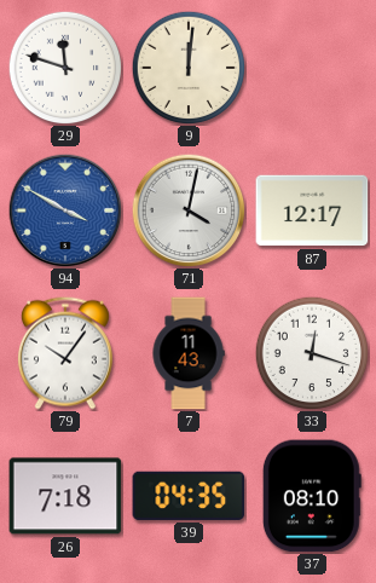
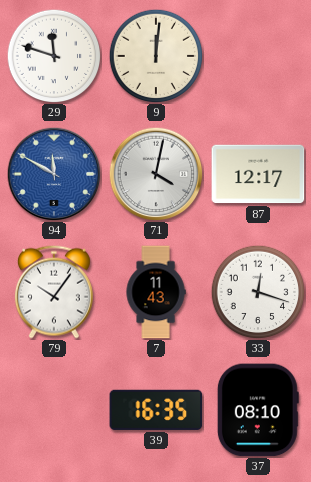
94: 3:50 -> 11:50
26: 7:18 -> none
39: 04:35 -> 16:35
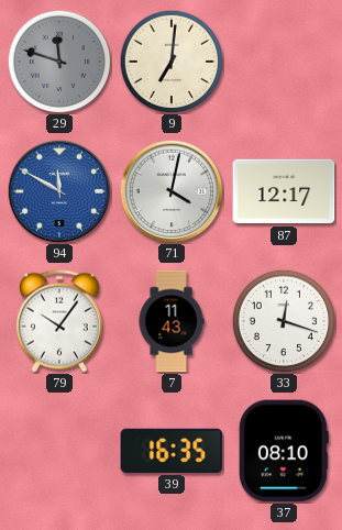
29 dial: white -> grey
9: 12:01 -> 7:01
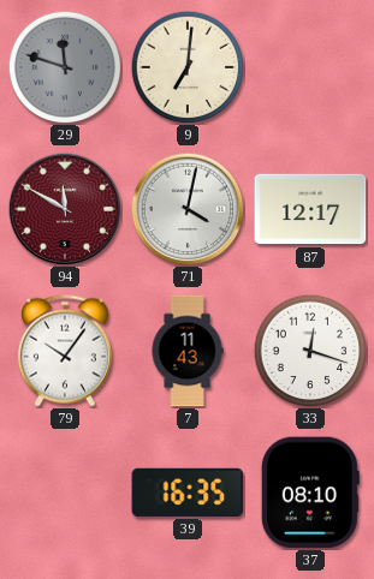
94 dial: blue -> burgundy
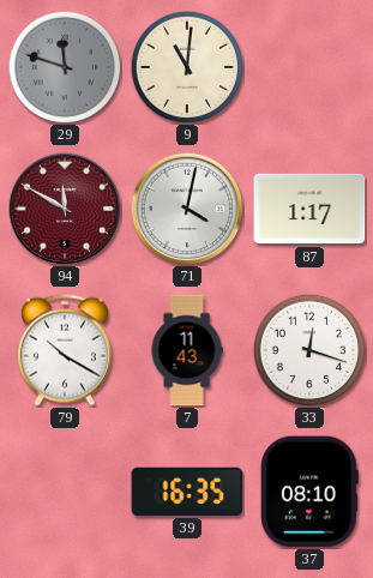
9: 7:01 -> 11:01
87: 12:17 -> 1:17
79: 10:06 -> 10:20
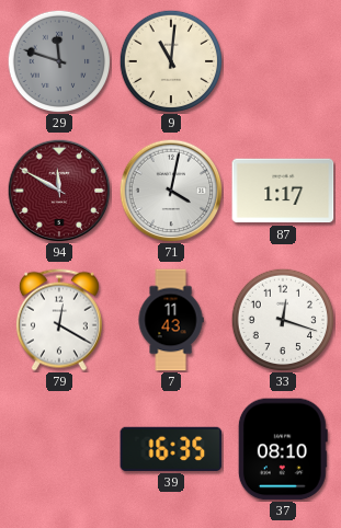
79: 10:20 -> 12:20
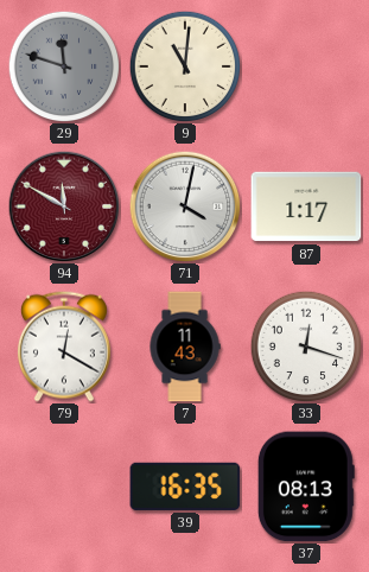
37: 08:10 -> 08:13
